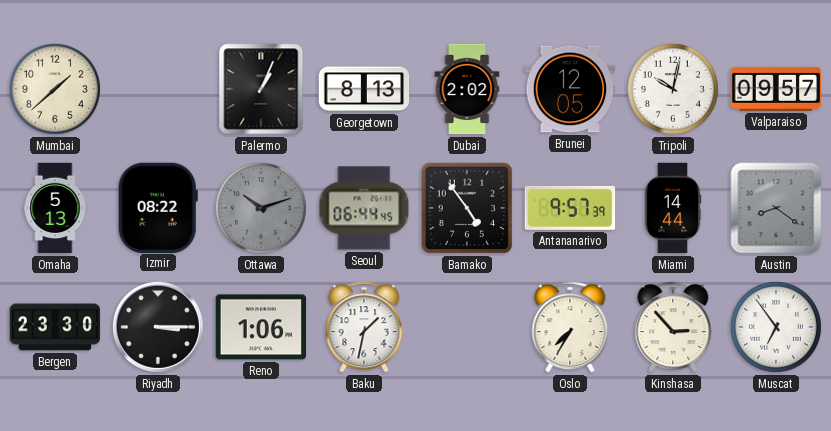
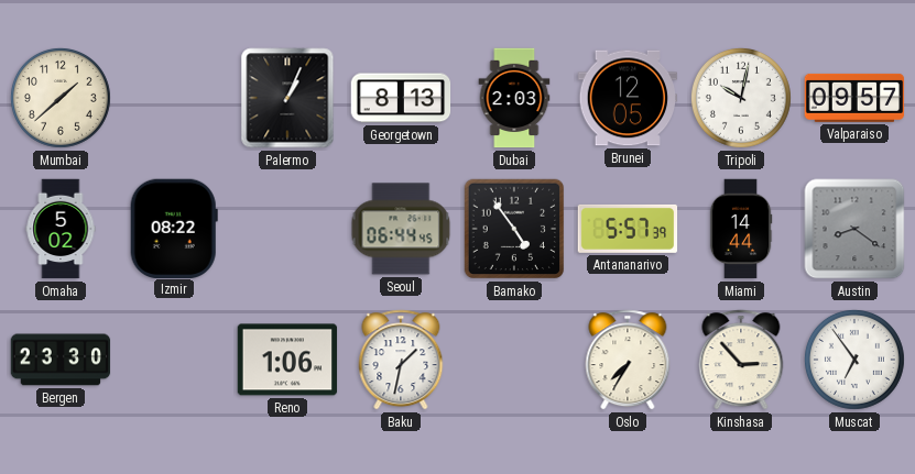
Dubai: 2:02 -> 2:03
Omaha: 5:13 -> 5:02
Ottawa: 10:12 -> none
Antananarivo: 9:57 -> 5:57
Riyadh: 3:15 -> none
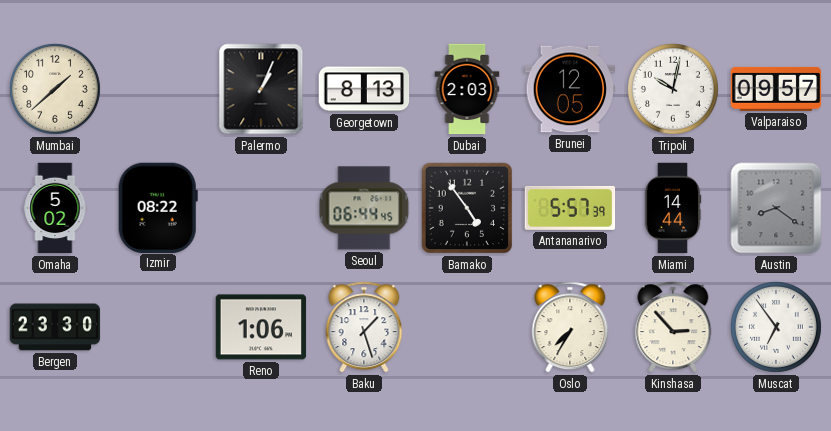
Baku: 1:32 -> 1:27
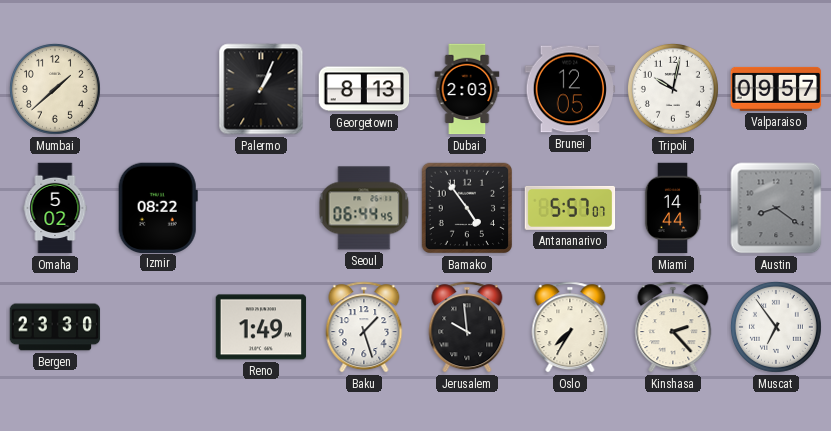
Antananarivo: 5:57:39 -> 5:57:07
Reno: 1:06 -> 1:49
Jerusalem: none -> 9:59
Kinshasa: 2:53 -> 2:23
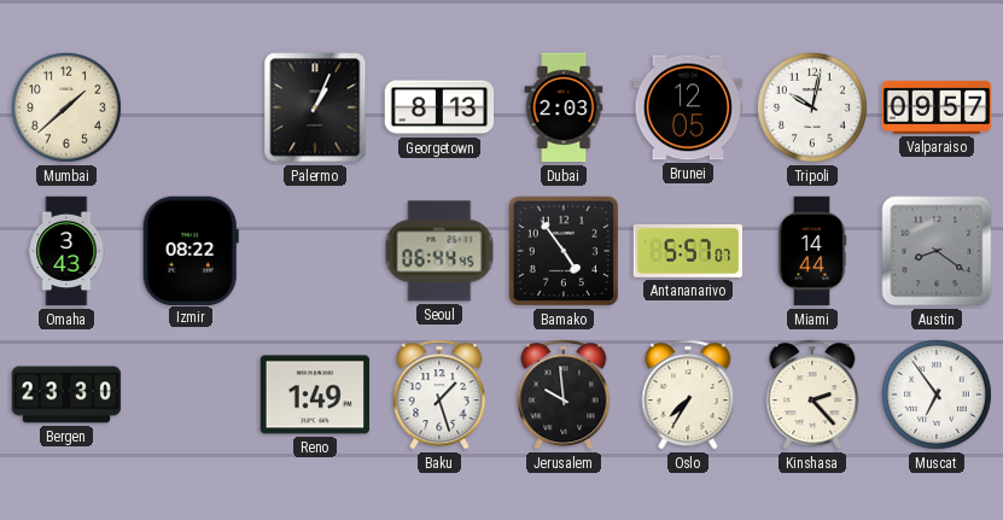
Omaha: 5:02 -> 3:43
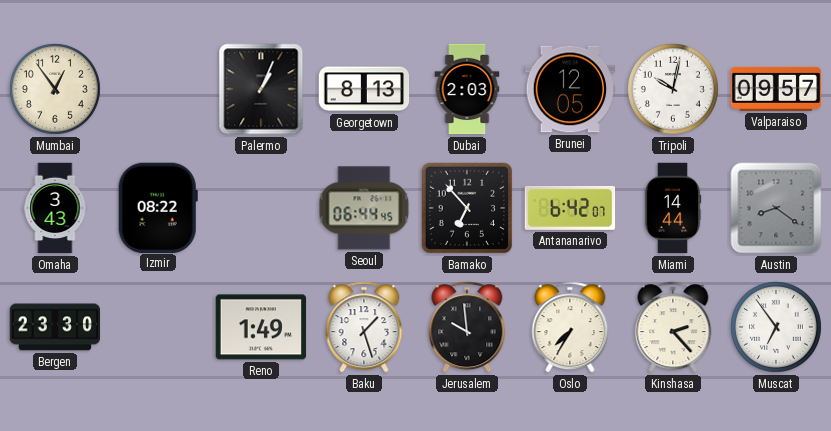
Mumbai: 1:38 -> 12:54
Bamako: 4:54 -> 6:53
Antananarivo: 5:57 -> 6:42
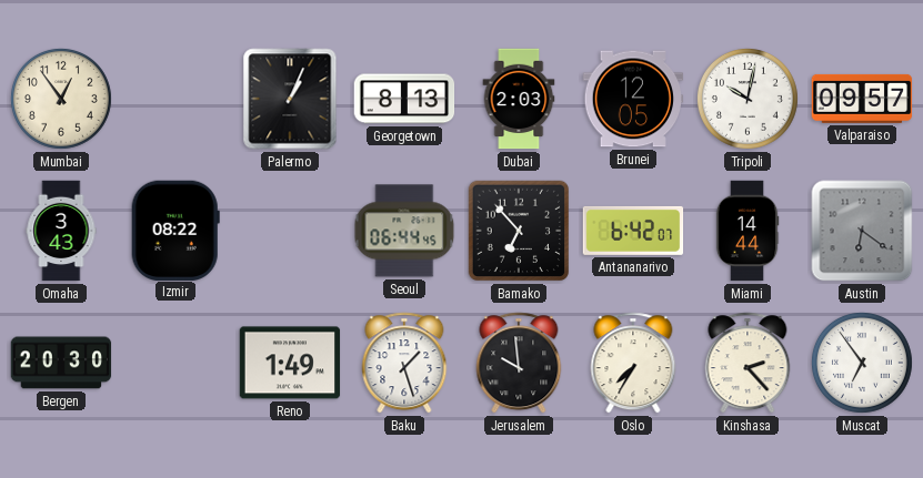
Austin: 8:21 -> 6:21
Bergen: 23:30 -> 20:30
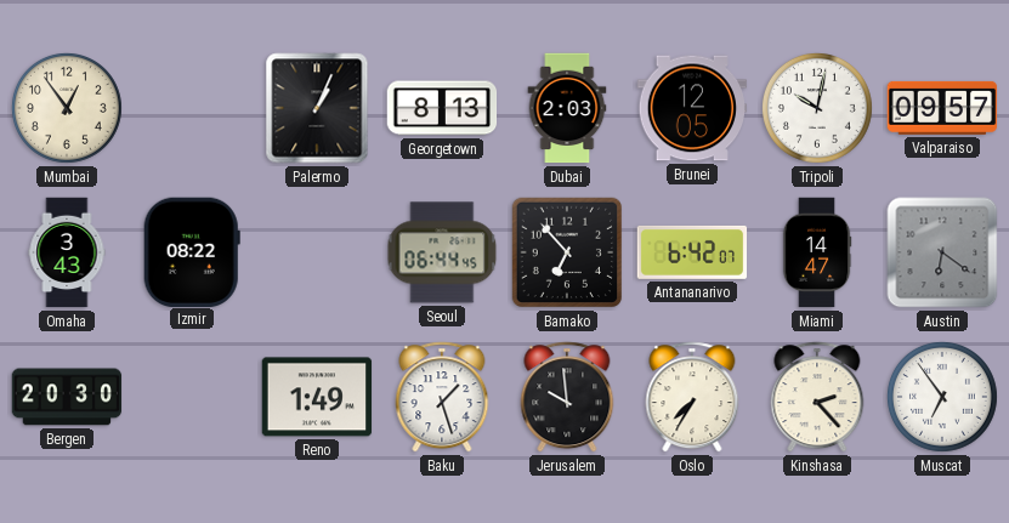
Miami: 14:44 -> 14:47
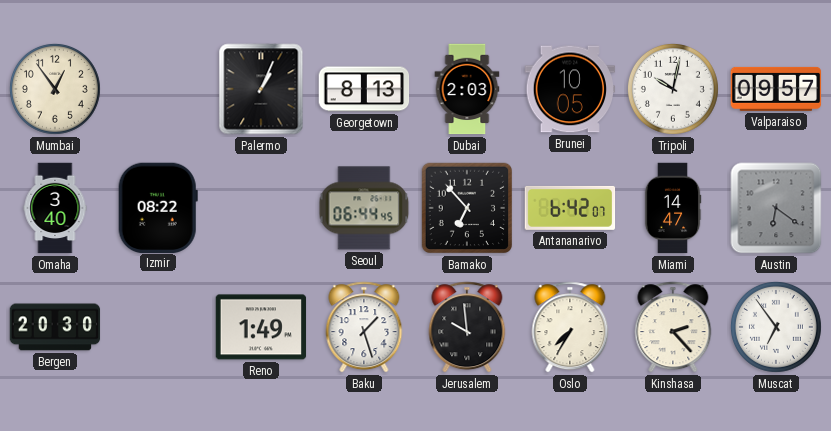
Brunei: 12:05 -> 10:05
Omaha: 3:43 -> 3:40
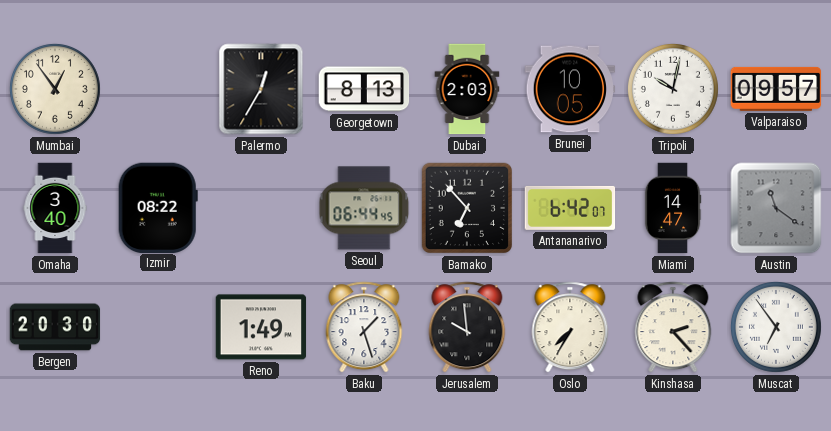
Palermo: 1:04 -> 12:35
Austin: 6:21 -> 11:21
